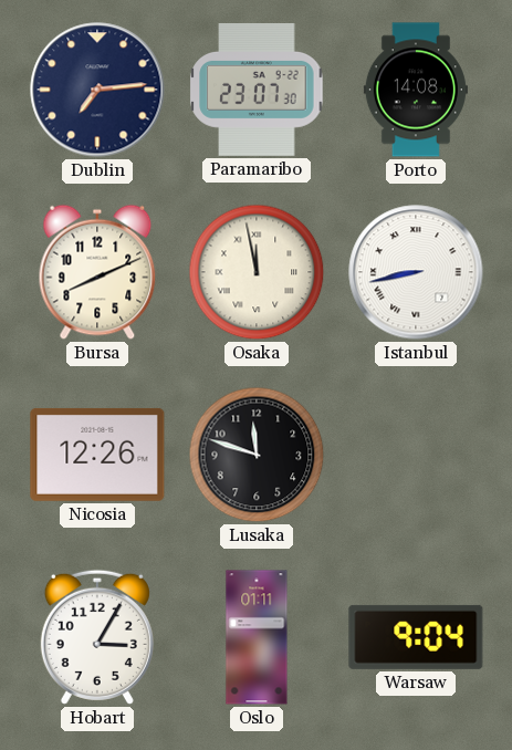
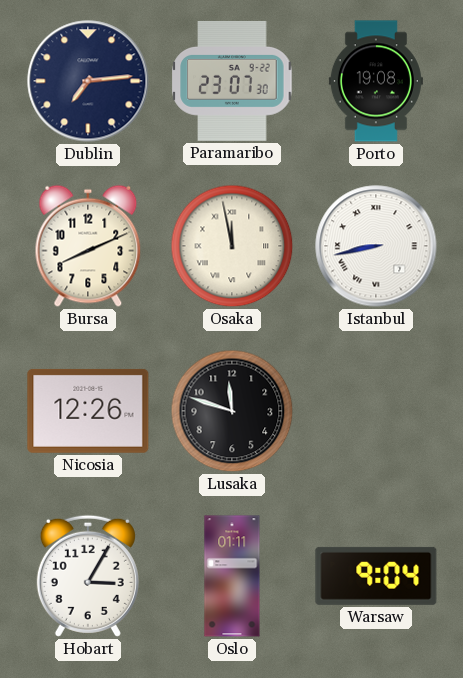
Porto: 14:08 -> 19:08
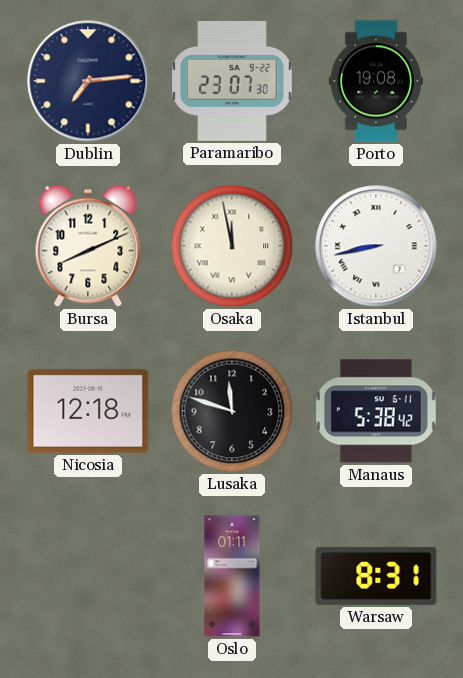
Nicosia: 12:26 -> 12:18
Manaus: none -> 5:38
Hobart: 3:05 -> none
Warsaw: 9:04 -> 8:31
